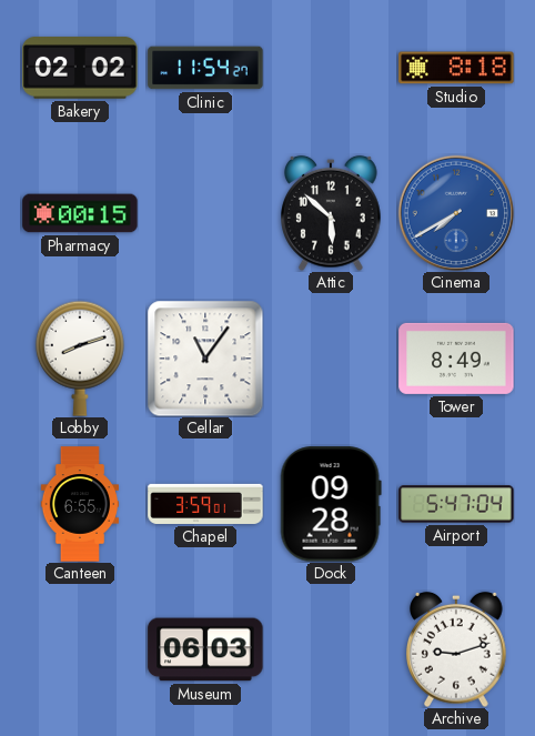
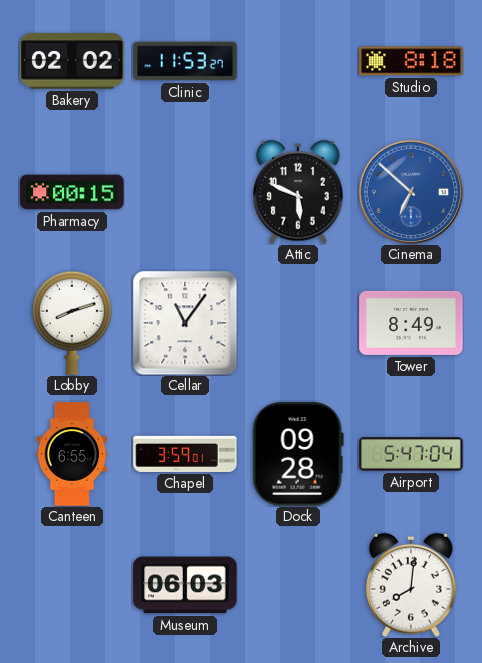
Clinic: 11:54 -> 11:53
Attic: 5:52 -> 5:49
Cinema: 7:40 -> 6:52
Archive: 9:12 -> 8:01
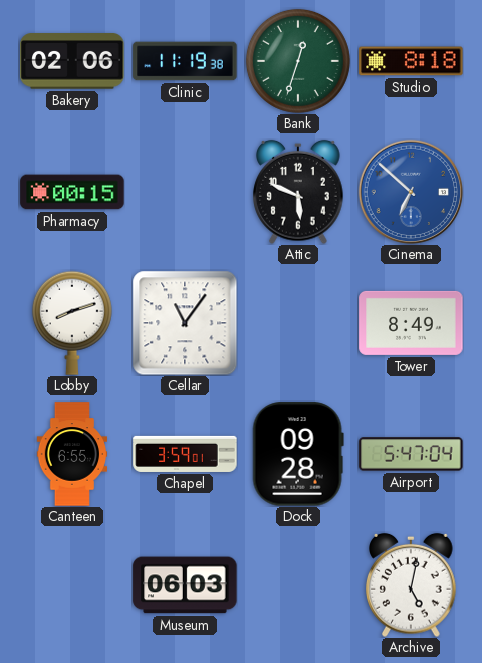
Bakery: 02:02 -> 02:06
Clinic: 11:53 -> 11:19
Bank: none -> 12:33
Archive: 8:01 -> 5:02
